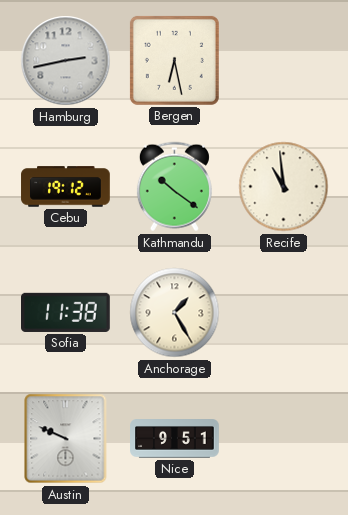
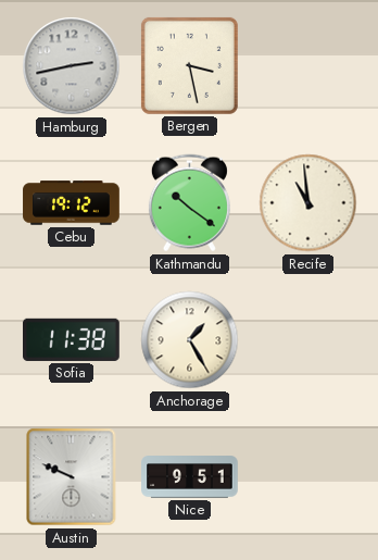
Bergen: 6:28 -> 3:28
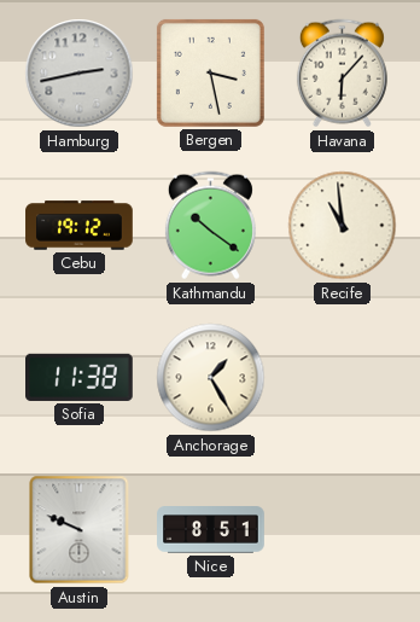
Havana: none -> 6:07
Nice: 9:51 -> 8:51
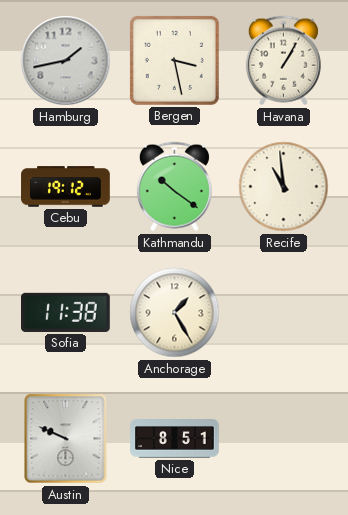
Hamburg: 2:43 -> 1:43
Havana: 6:07 -> 1:05
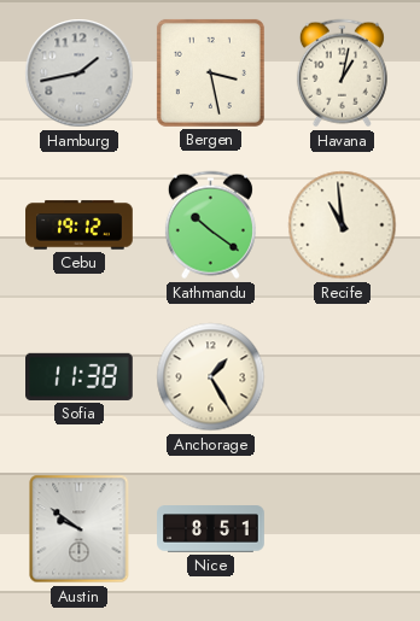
Havana: 1:05 -> 1:02
Austin: 9:49 -> 9:51
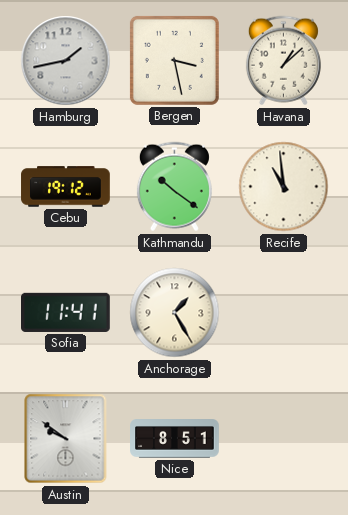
Havana: 1:02 -> 1:08
Sofia: 11:38 -> 11:41
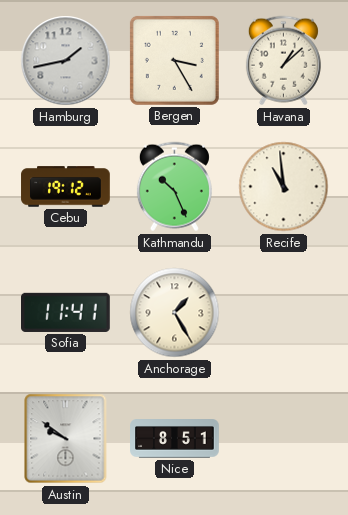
Bergen: 3:28 -> 3:25
Kathmandu: 10:21 -> 10:26
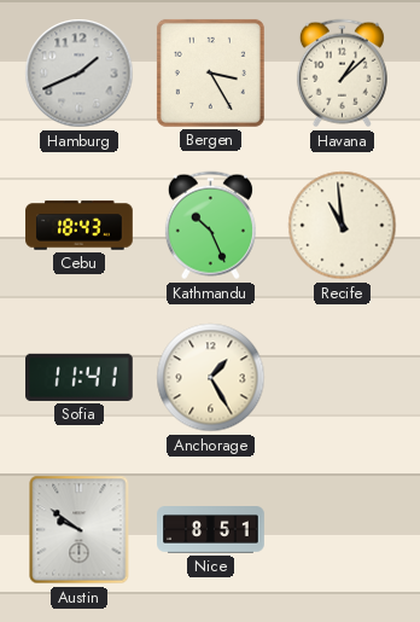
Hamburg: 1:43 -> 1:41
Cebu: 19:12 -> 18:43
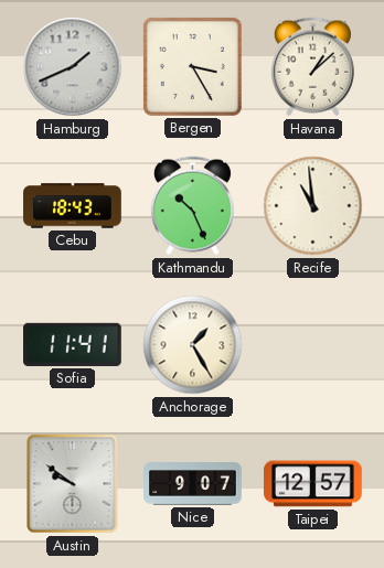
Nice: 8:51 -> 9:07
Taipei: none -> 12:57
